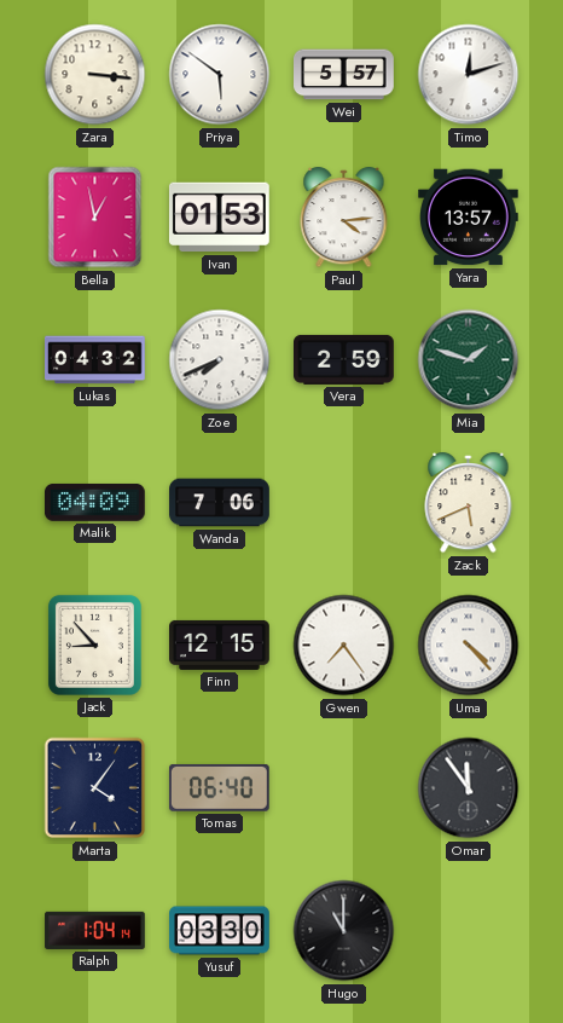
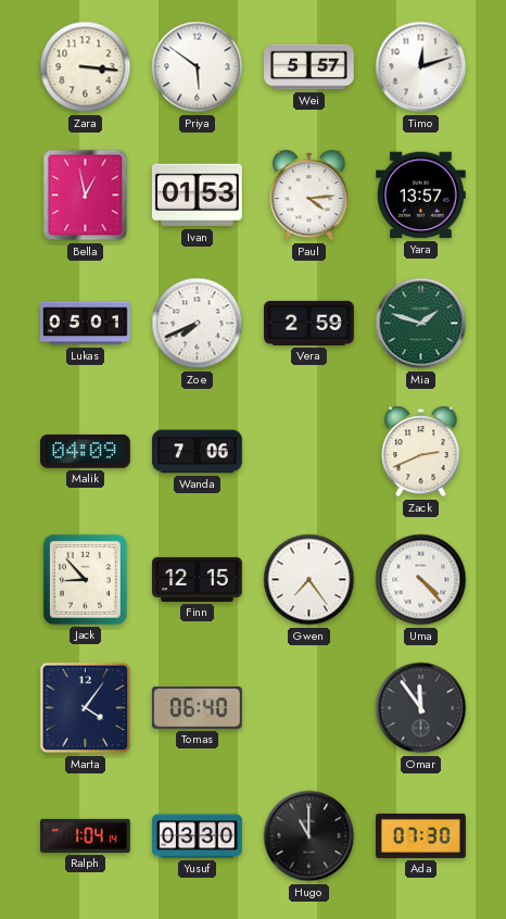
Lukas: 04:32 -> 05:01
Zack: 5:41 -> 2:41
Ada: none -> 07:30
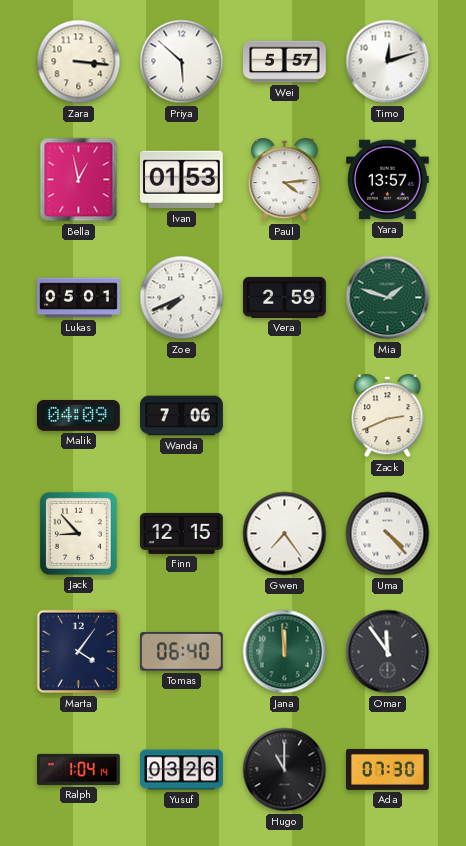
Priya: 5:51 -> 5:52
Jana: none -> 11:59
Yusuf: 03:30 -> 03:26
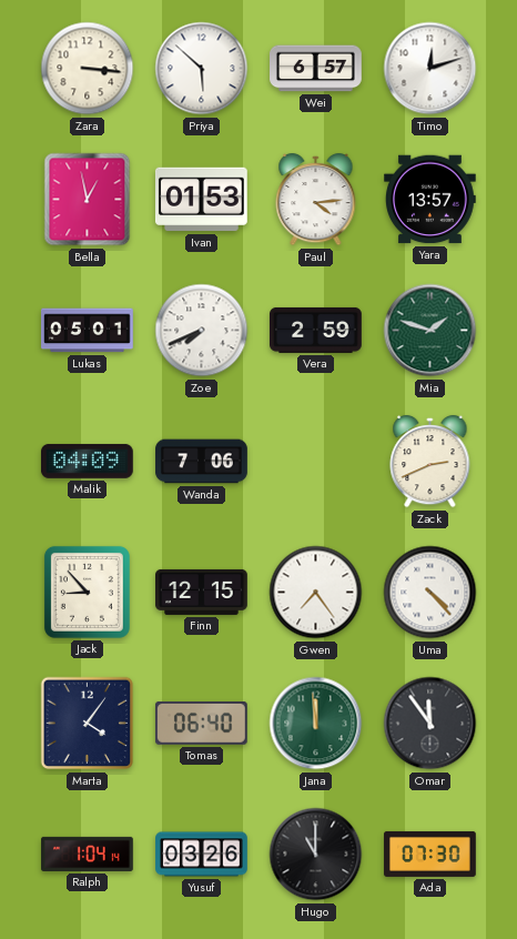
Wei: 5:57 -> 6:57
